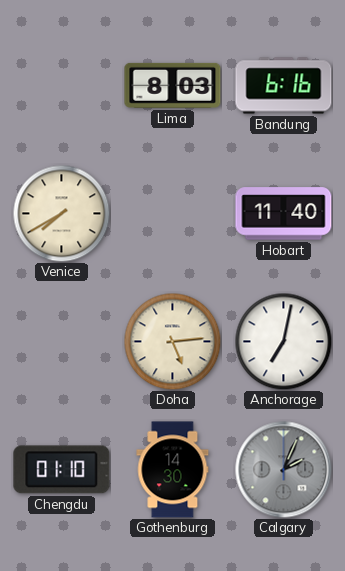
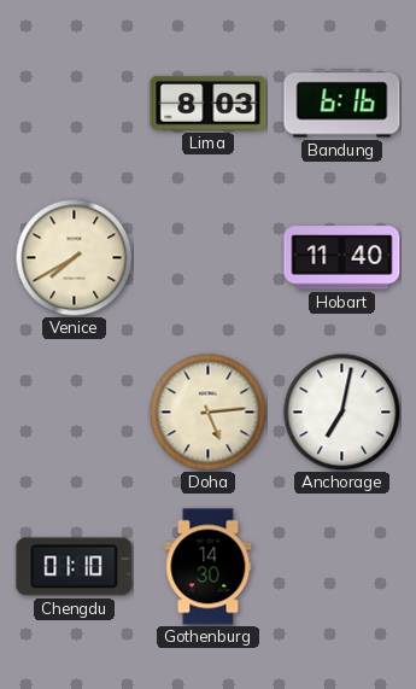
Calgary: 2:04 -> none
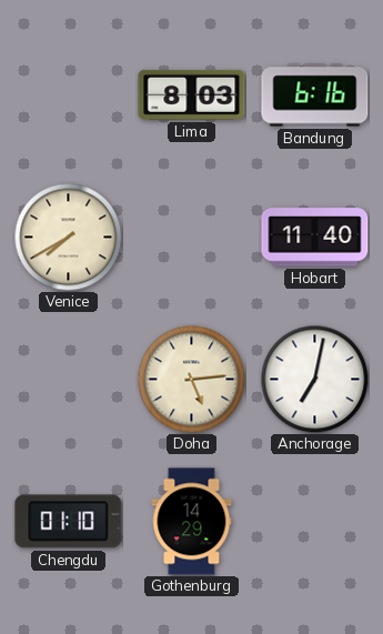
Gothenburg: 14:30 -> 14:29
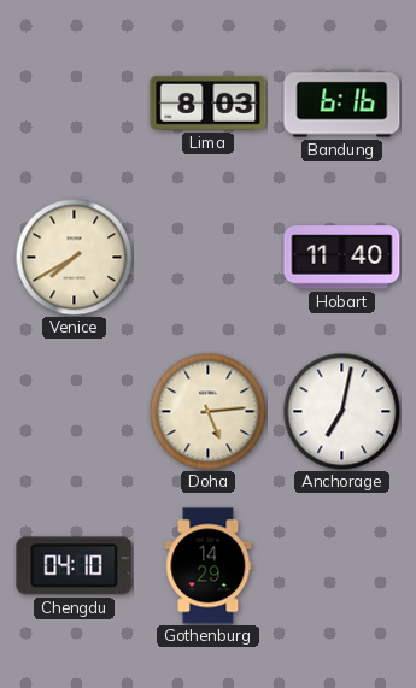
Chengdu: 01:10 -> 04:10
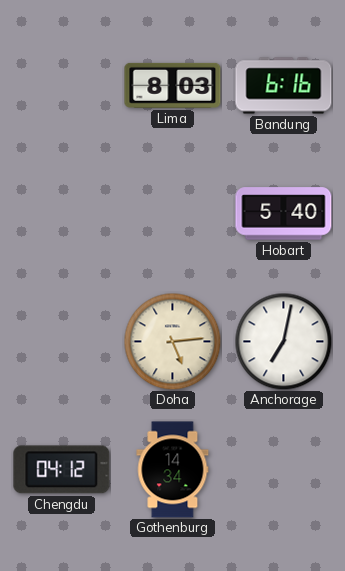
Venice: 7:40 -> none
Hobart: 11:40 -> 5:40
Chengdu: 04:10 -> 04:12
Gothenburg: 14:29 -> 14:34
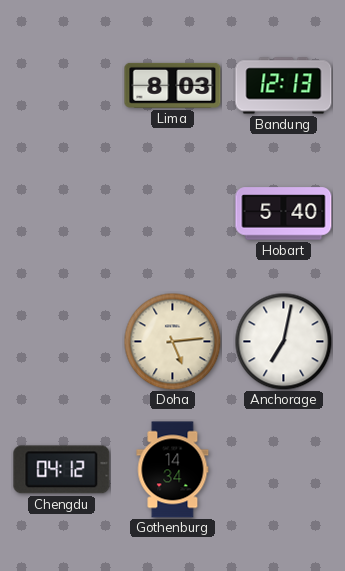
Bandung: 6:16 -> 12:13
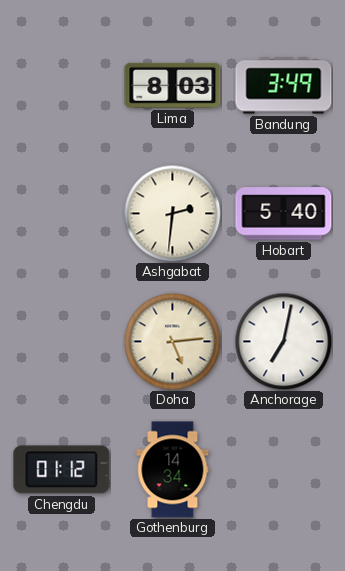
Bandung: 12:13 -> 3:49
Ashgabat: none -> 2:31
Chengdu: 04:12 -> 01:12
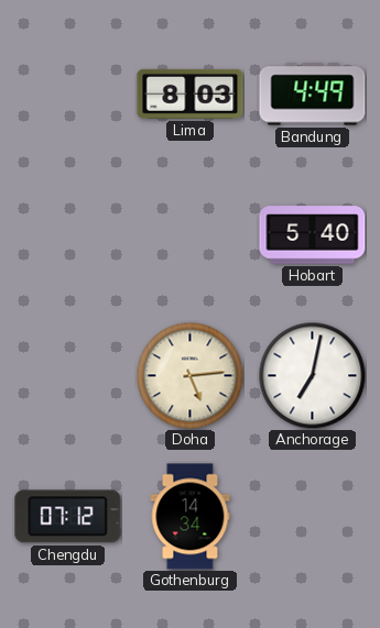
Bandung: 3:49 -> 4:49
Ashgabat: 2:31 -> none
Chengdu: 01:12 -> 07:12
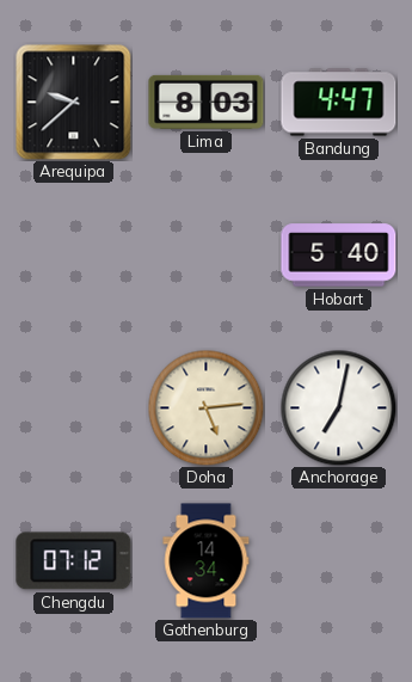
Arequipa: none -> 9:38
Bandung: 4:49 -> 4:47
